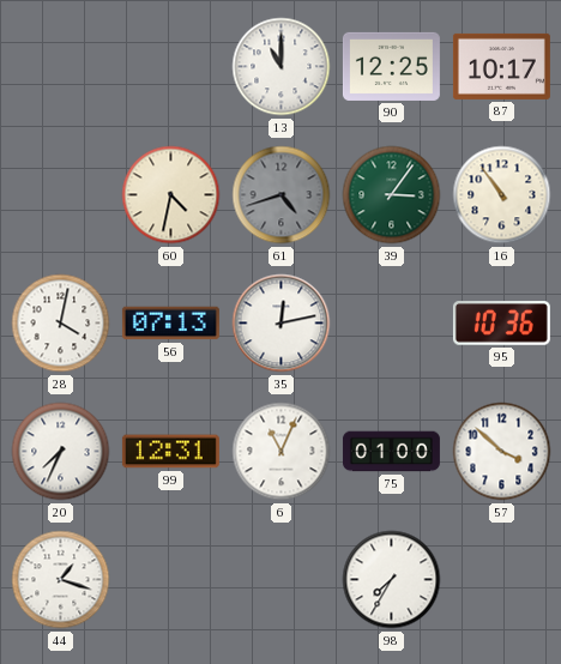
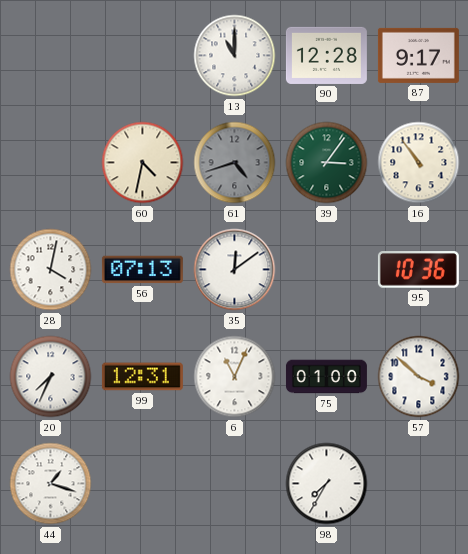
90: 12:25 -> 12:28
87: 10:17 -> 9:17
35: 12:13 -> 12:09
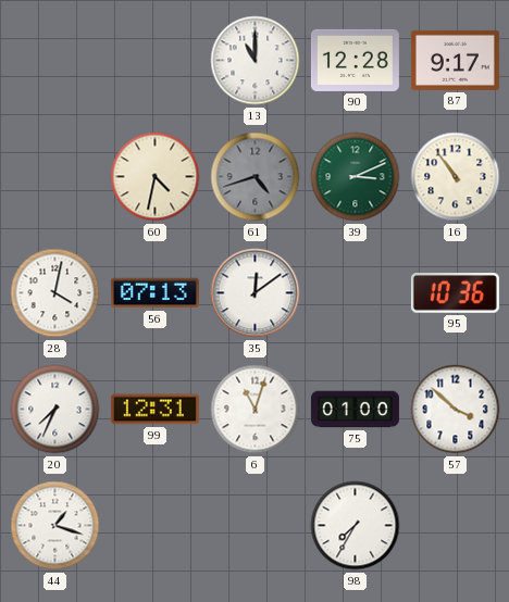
39: 3:06 -> 3:11
6: 11:04 -> 11:03
